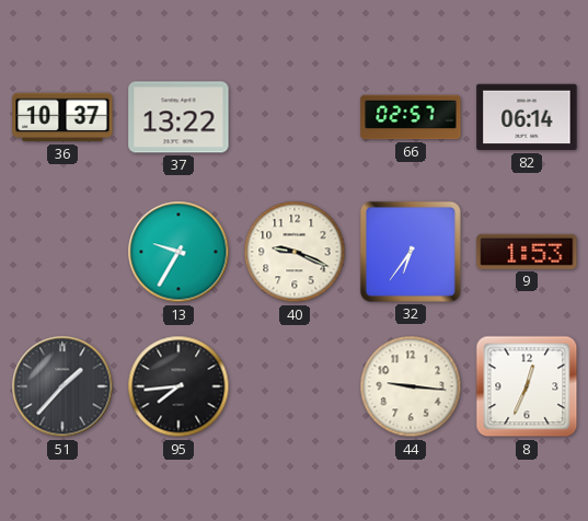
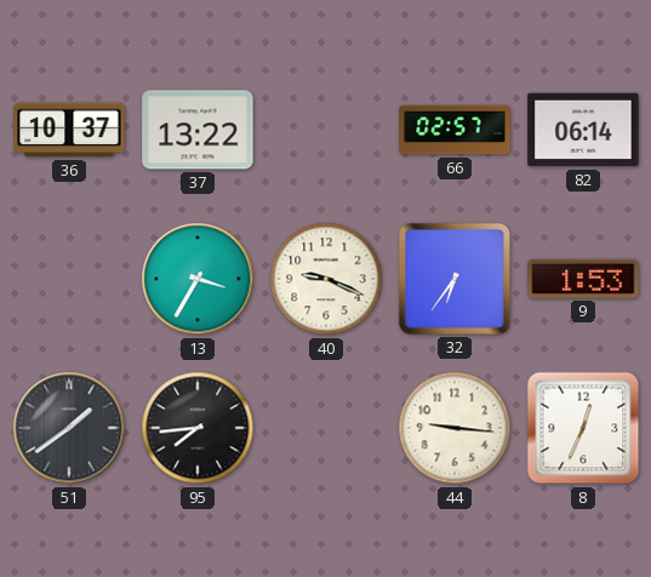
13: 9:35 -> 3:35
51: 1:37 -> 1:39
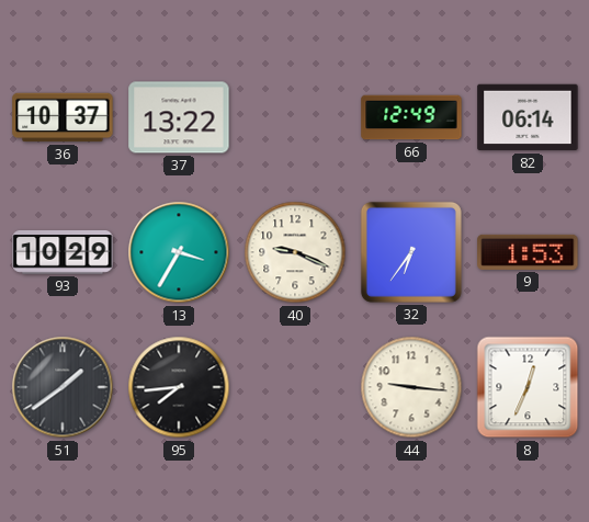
66: 02:57 -> 12:49
93: none -> 10:29
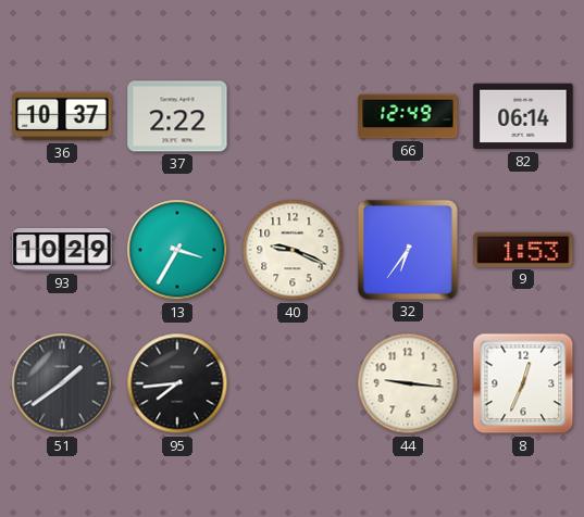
37: 13:22 -> 2:22
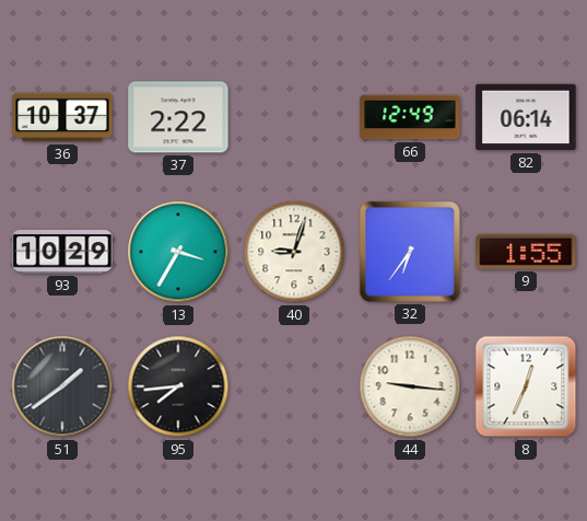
40: 9:19 -> 9:03
9: 1:53 -> 1:55
